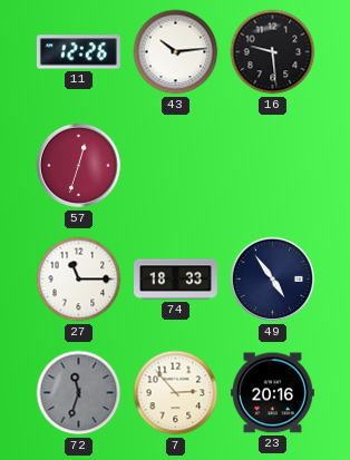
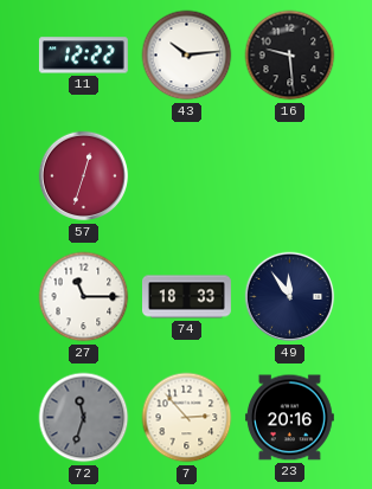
11: 12:26 -> 12:22
49: 4:54 -> 11:54
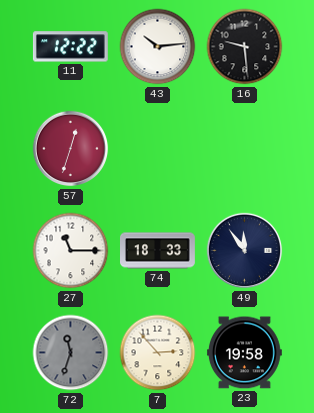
23: 20:16 -> 19:58
